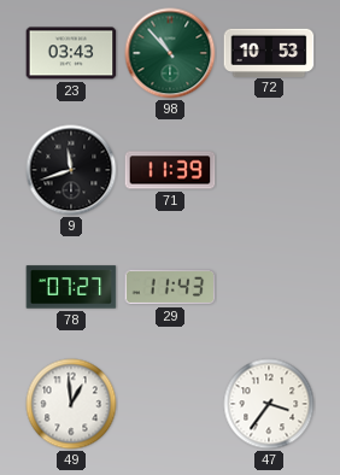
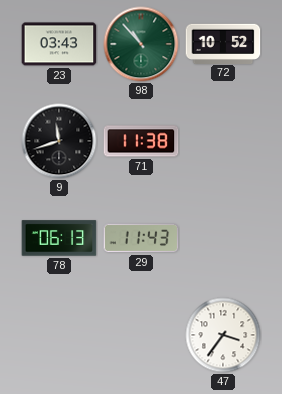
72: 10:53 -> 10:52
71: 11:39 -> 11:38
78: 07:27 -> 06:13
49: 12:59 -> none
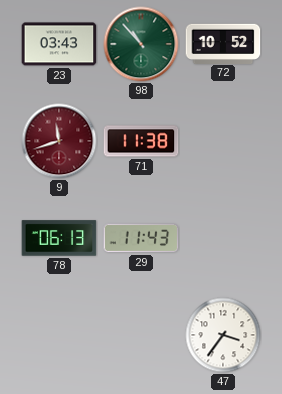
9 dial: black -> burgundy
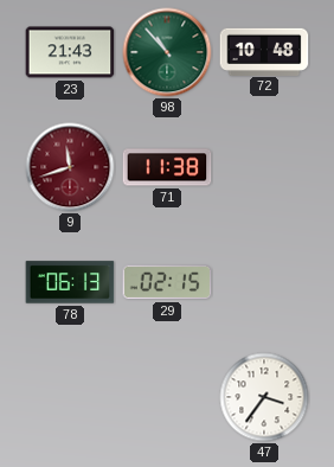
23: 03:43 -> 21:43
72: 10:52 -> 10:48
29: 11:43 -> 02:15
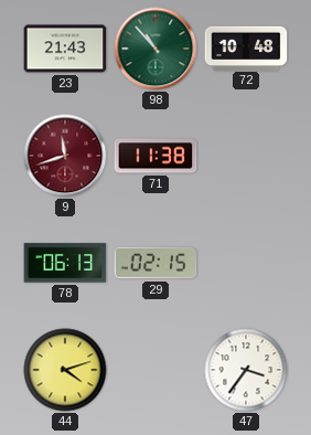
44: none -> 4:12
